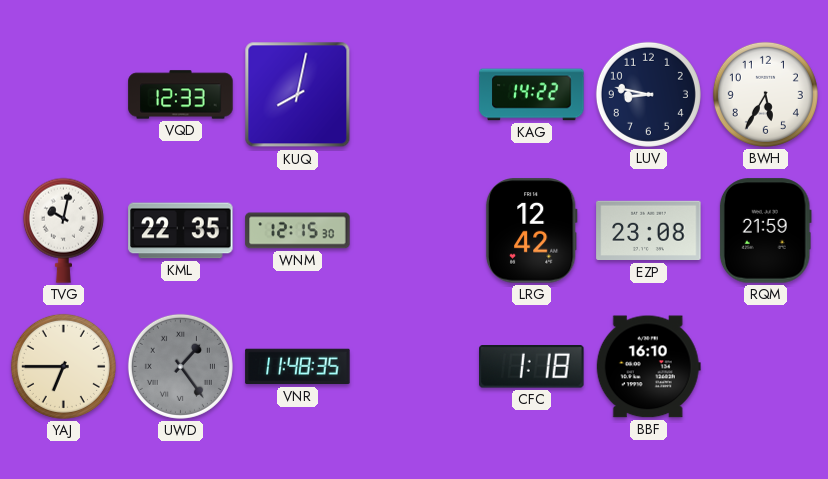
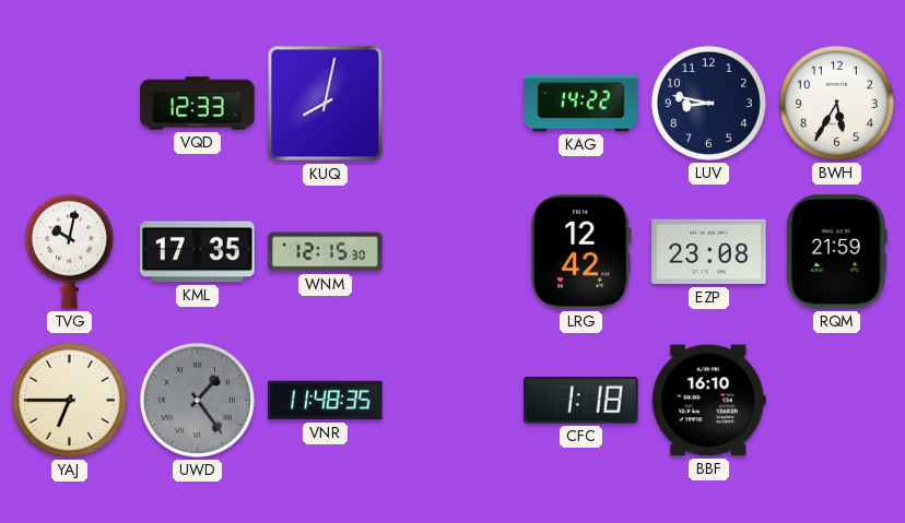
KML: 22:35 -> 17:35
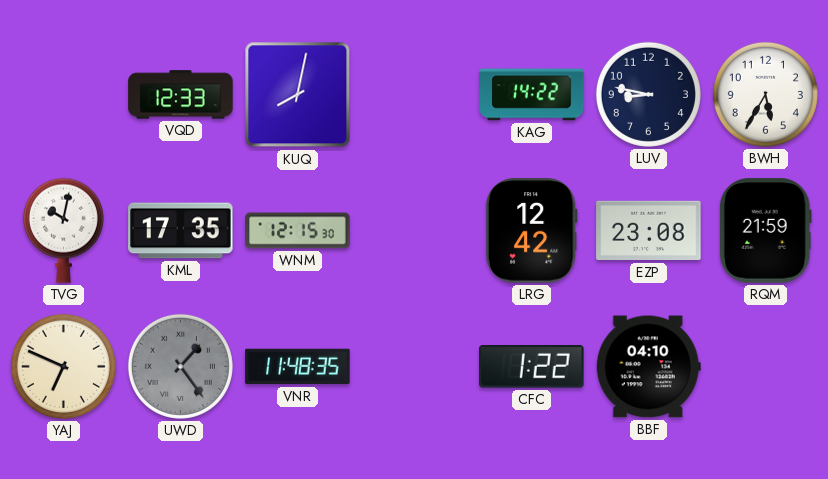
YAJ: 6:45 -> 6:49
CFC: 1:18 -> 1:22
BBF: 16:10 -> 04:10
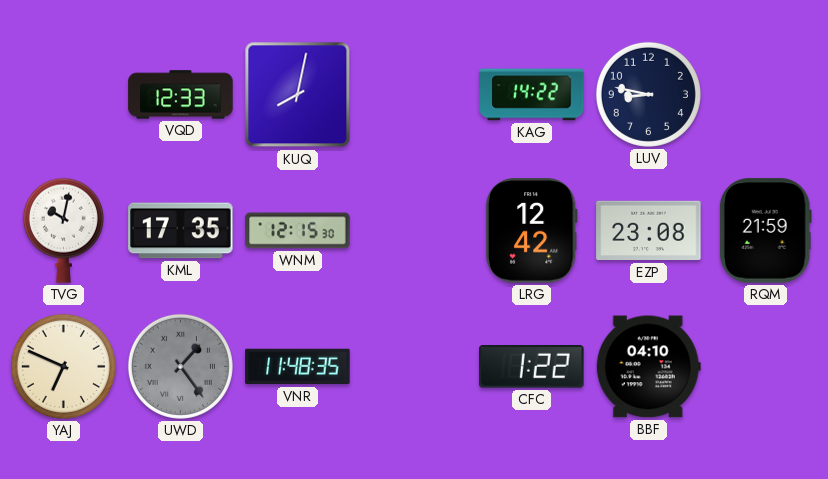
BWH: 5:35 -> none
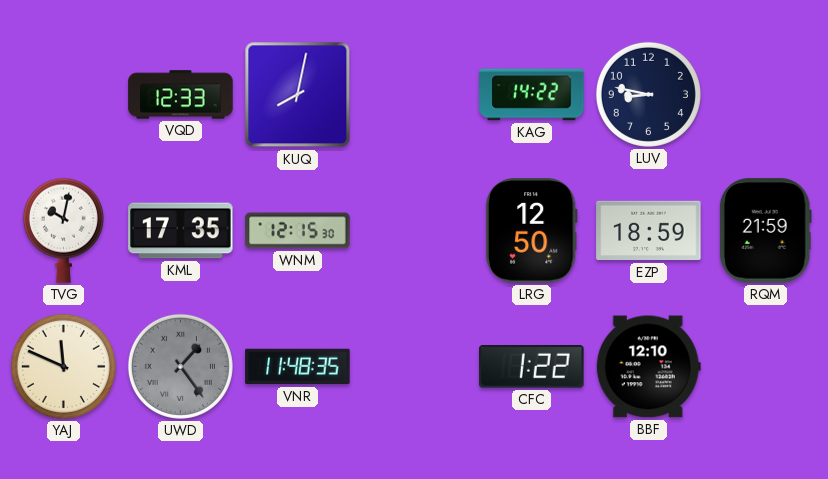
LRG: 12:42 -> 12:50
EZP: 23:08 -> 18:59
YAJ: 6:49 -> 11:49
BBF: 04:10 -> 12:10
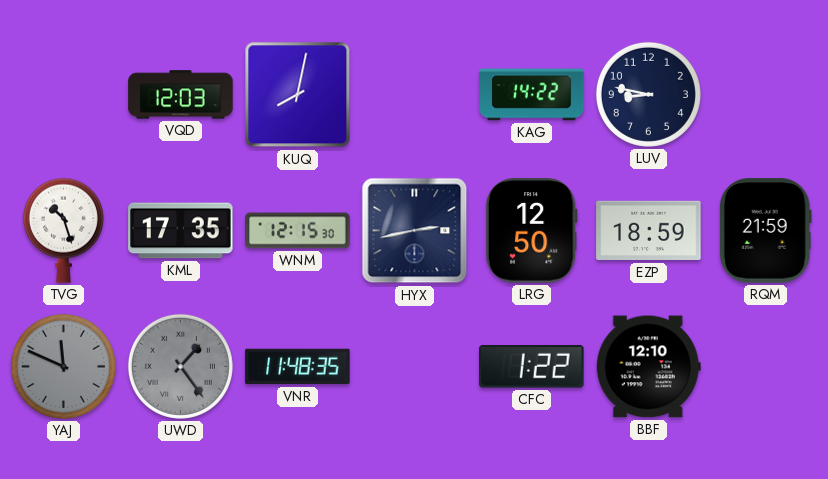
VQD: 12:33 -> 12:03
TVG: 10:02 -> 10:27
HYX: none -> 2:43
YAJ dial: cream -> grey
